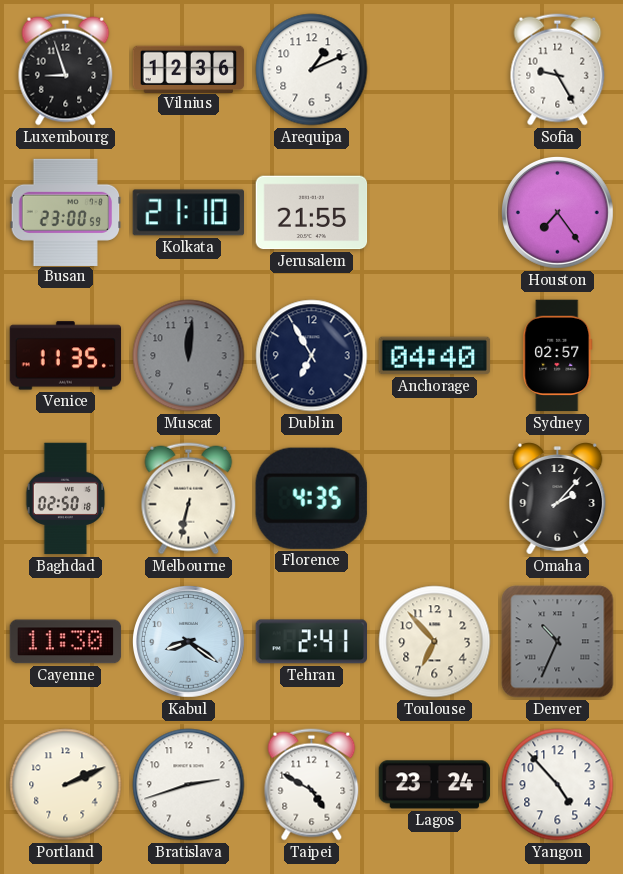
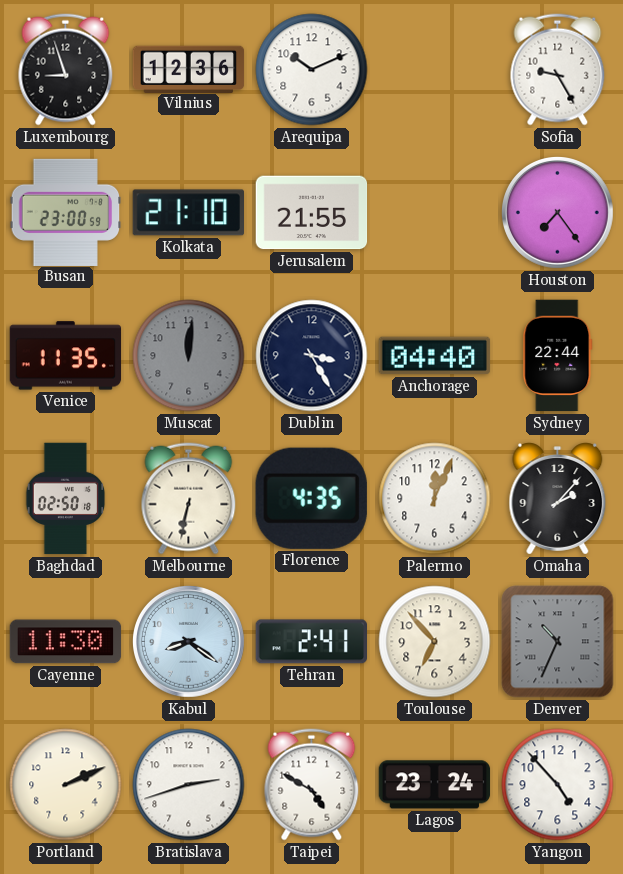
Arequipa: 1:11 -> 10:11
Dublin: 6:55 -> 3:25
Sydney: 02:57 -> 22:44
Palermo: none -> 12:04
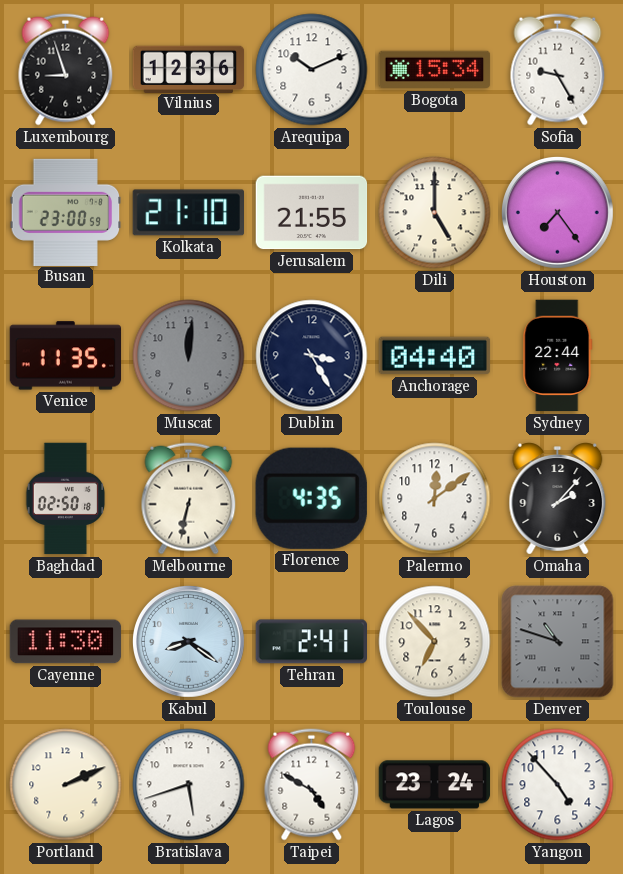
Bogota: none -> 15:34
Dili: none -> 5:00
Palermo: 12:04 -> 12:09
Denver: 10:34 -> 10:48
Bratislava: 2:42 -> 5:42
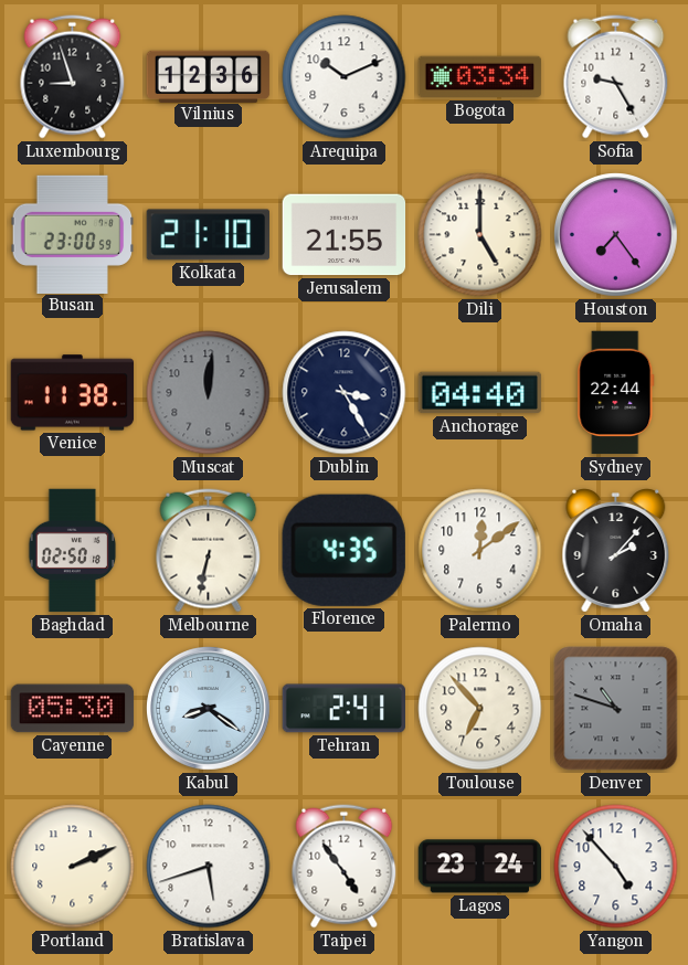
Bogota: 15:34 -> 03:34
Venice: 11:35 -> 11:38
Cayenne: 11:30 -> 05:30
Taipei: 4:50 -> 4:54
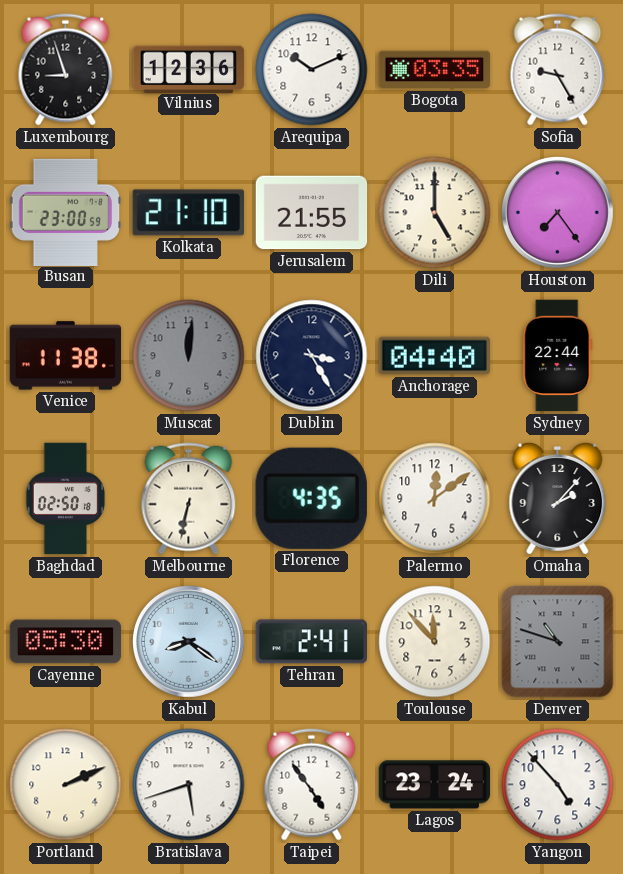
Bogota: 03:34 -> 03:35
Toulouse: 6:53 -> 11:53
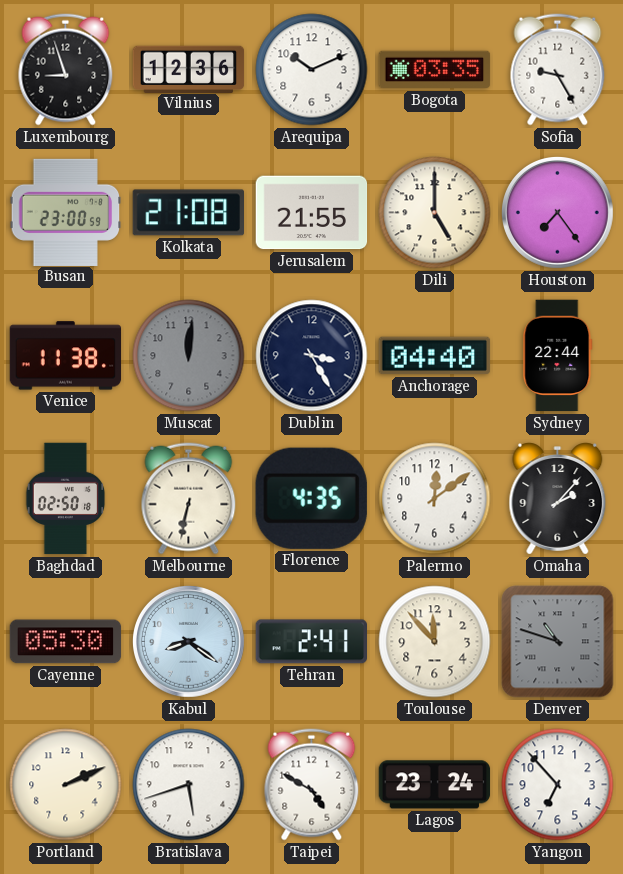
Kolkata: 21:10 -> 21:08
Taipei: 4:54 -> 4:50
Yangon: 4:53 -> 6:53
